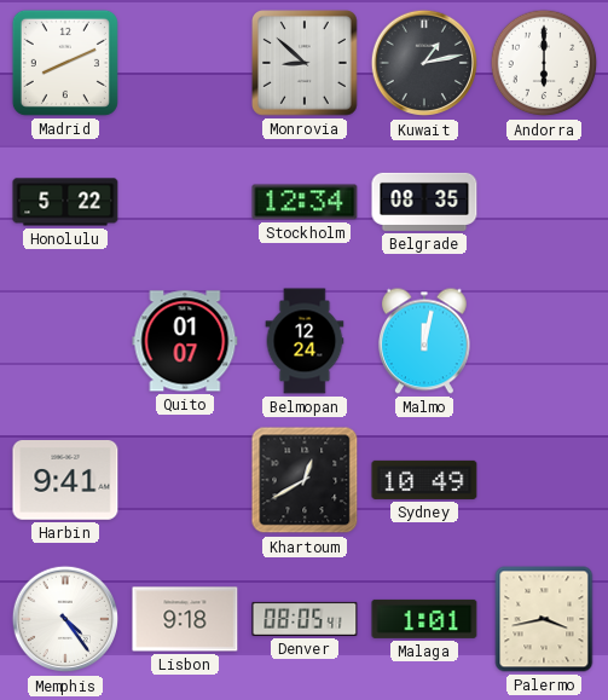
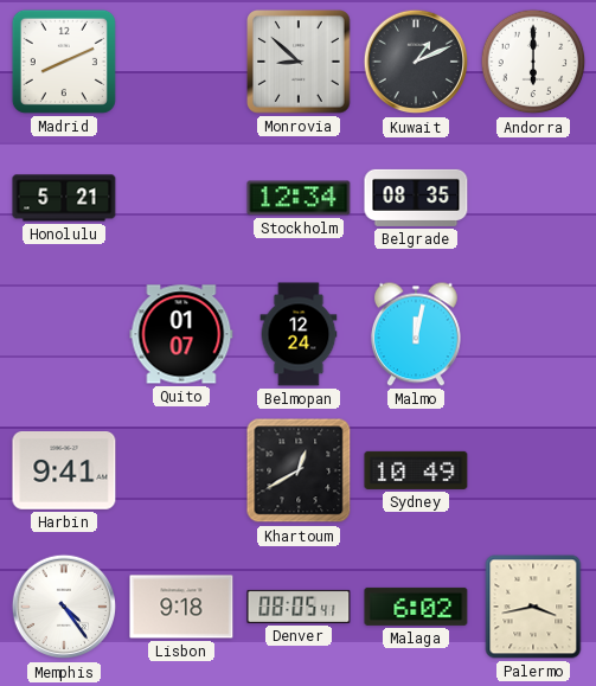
Kuwait: 1:13 -> 1:11
Honolulu: 5:22 -> 5:21
Malaga: 1:01 -> 6:02
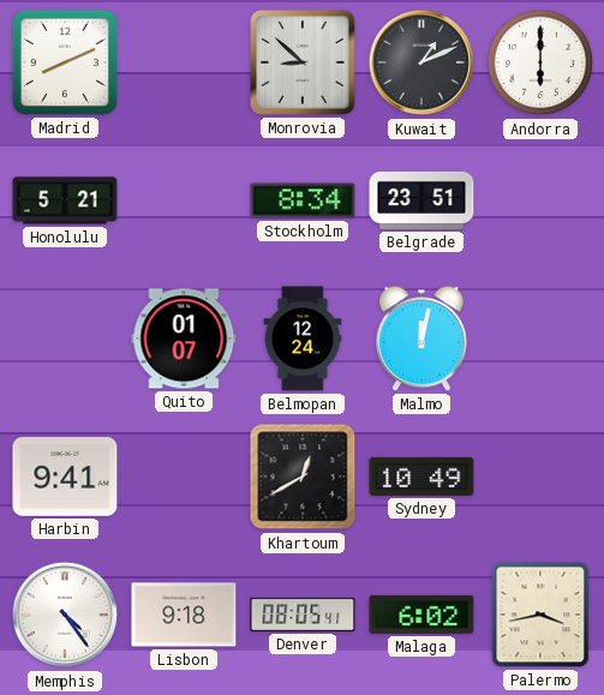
Stockholm: 12:34 -> 8:34
Belgrade: 08:35 -> 23:51
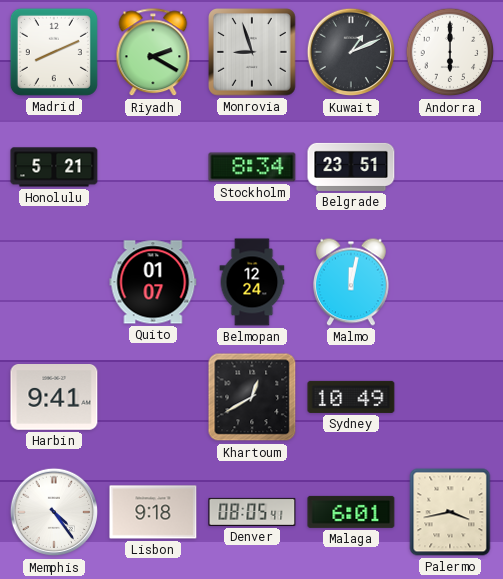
Riyadh: none -> 2:20
Monrovia: 8:52 -> 8:57
Malaga: 6:02 -> 6:01
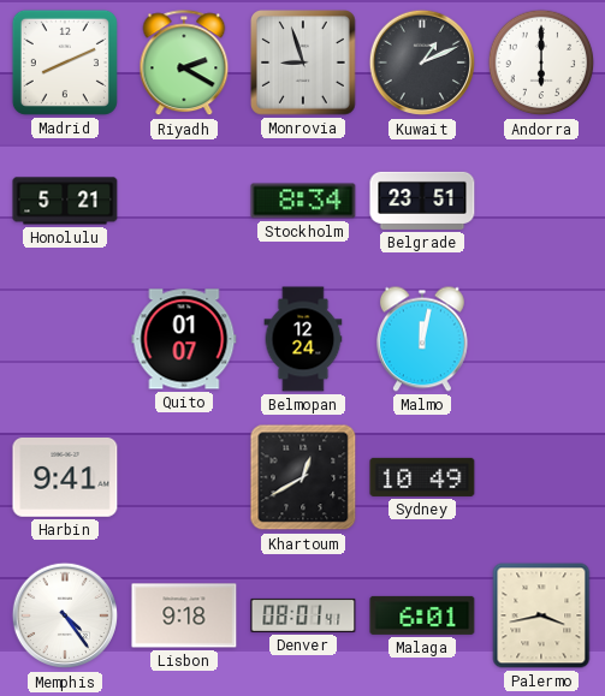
Denver: 08:05 -> 08:01
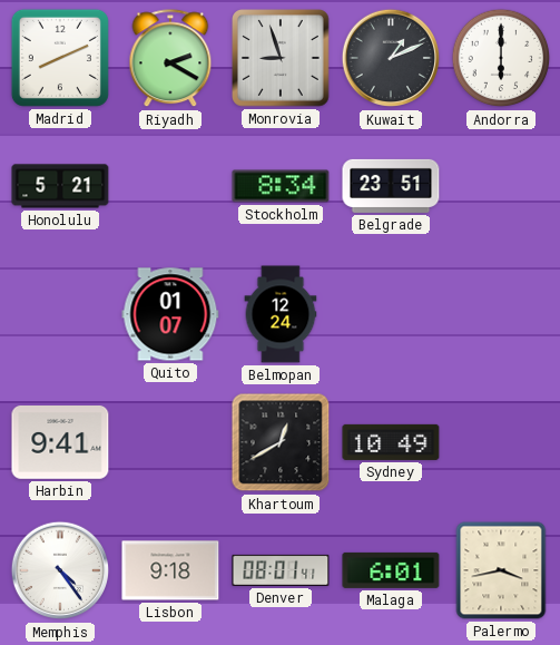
Malmo: 12:02 -> none
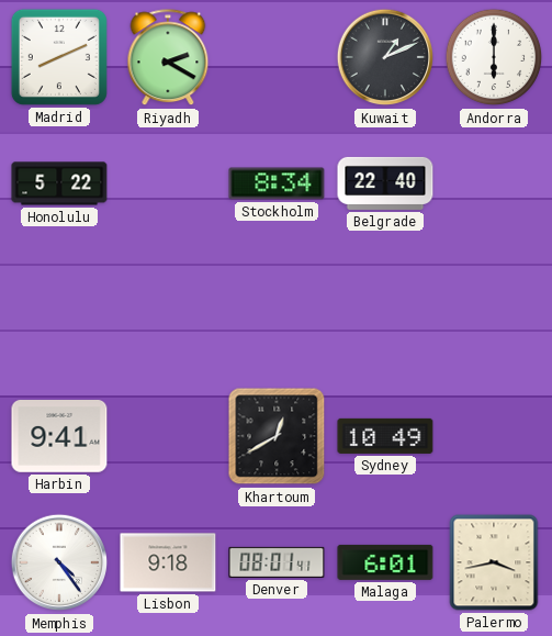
Monrovia: 8:57 -> none
Honolulu: 5:21 -> 5:22
Belgrade: 23:51 -> 22:40
Quito: 01:07 -> none
Belmopan: 12:24 -> none
